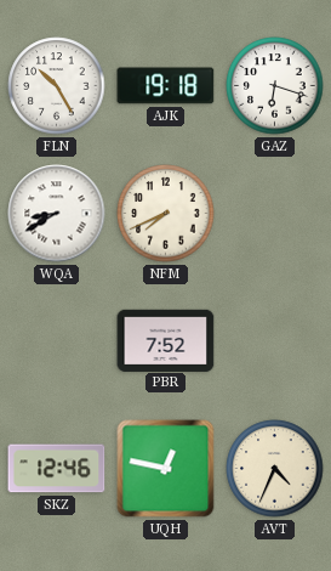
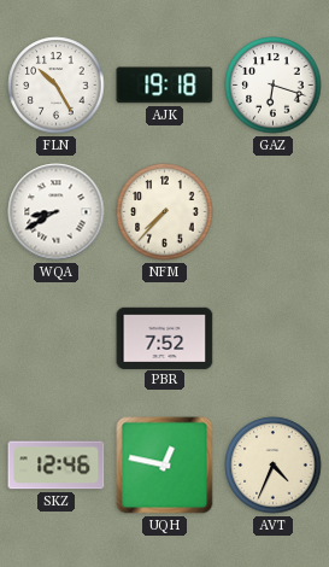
NFM: 7:41 -> 7:37
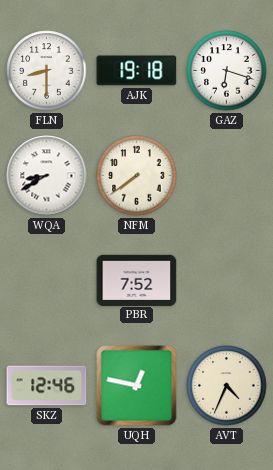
FLN: 10:25 -> 8:30
NFM: 7:37 -> 7:39
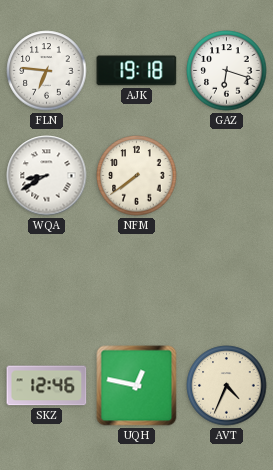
FLN: 8:30 -> 6:46
PBR: 7:52 -> none
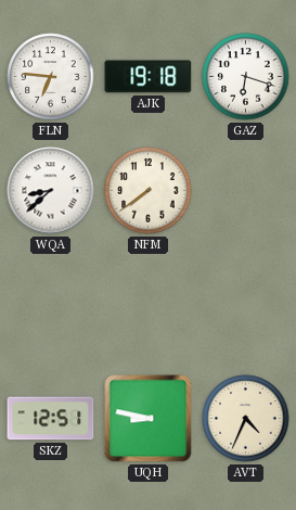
WQA: 8:40 -> 8:38
SKZ: 12:46 -> 12:51
UQH: 12:47 -> 8:47
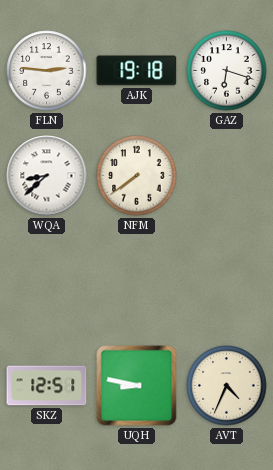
FLN: 6:46 -> 2:46
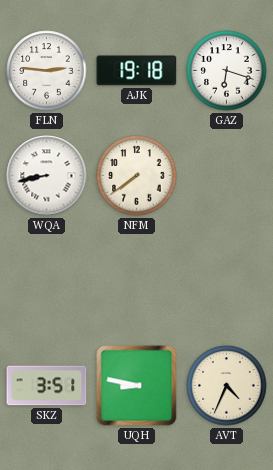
WQA: 8:38 -> 8:43
SKZ: 12:51 -> 3:51
